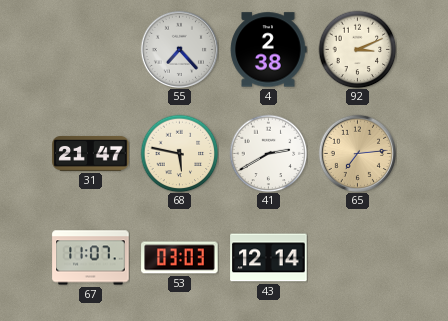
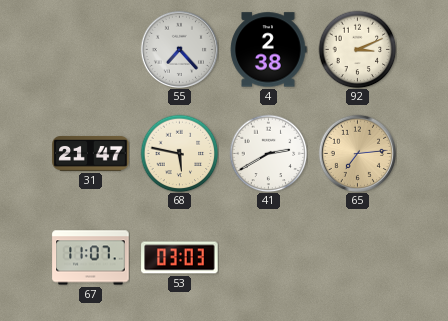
43: 12:14 -> none
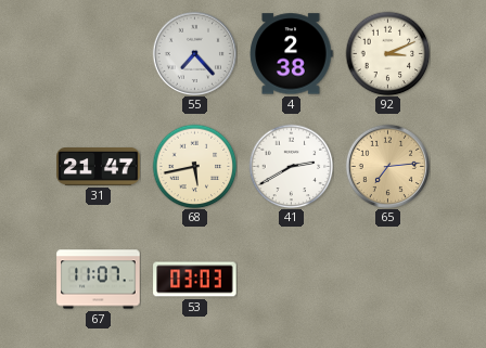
68: 5:47 -> 5:43
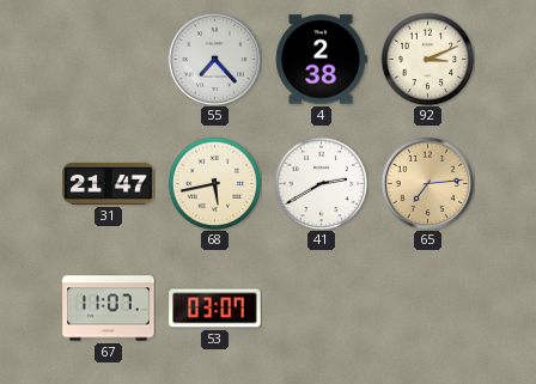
53: 03:03 -> 03:07
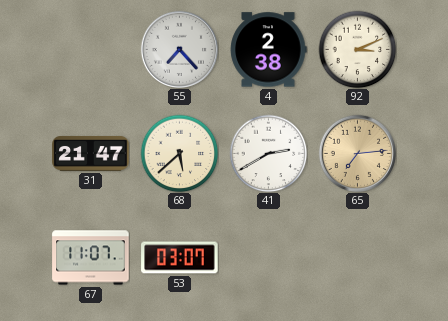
68: 5:43 -> 5:38
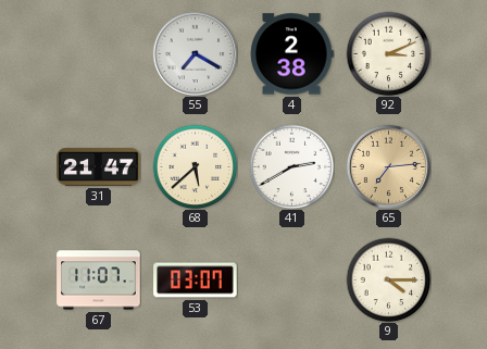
55: 7:23 -> 7:20
9: none -> 4:15
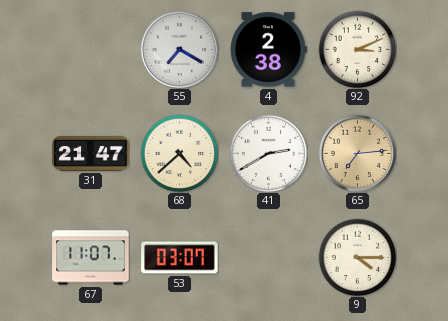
68: 5:38 -> 4:38
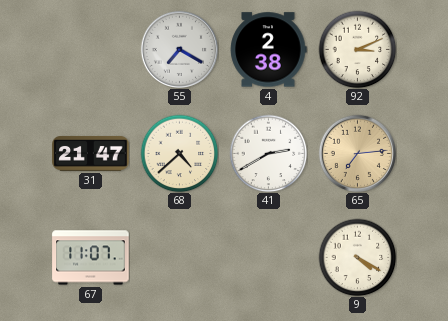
53: 03:07 -> none
9: 4:15 -> 4:20
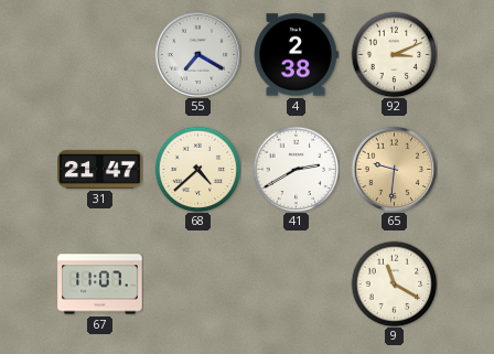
65: 7:14 -> 9:31
9: 4:20 -> 11:20
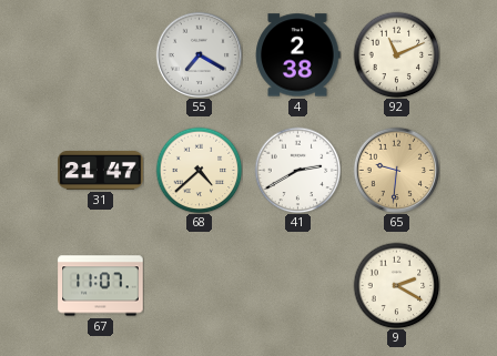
92: 3:11 -> 11:11
9: 11:20 -> 2:20
